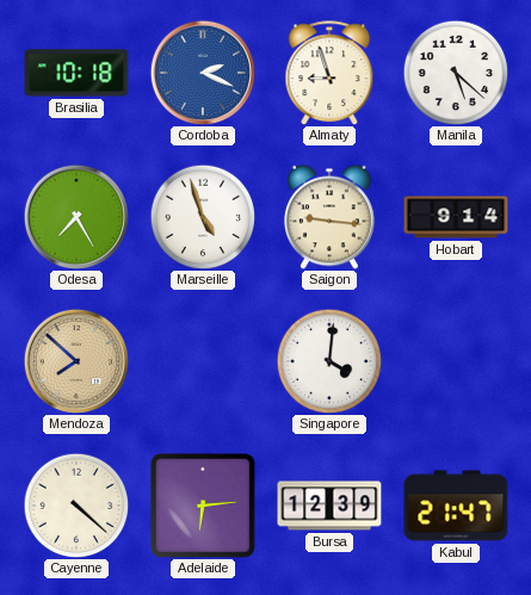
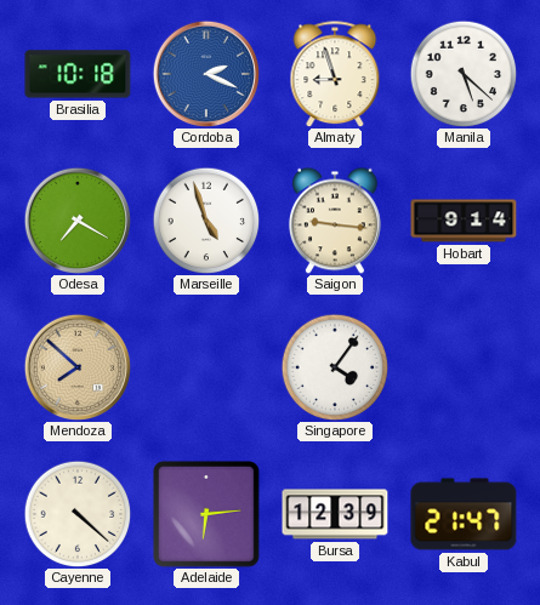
Odesa: 7:25 -> 7:20
Singapore: 4:01 -> 4:06
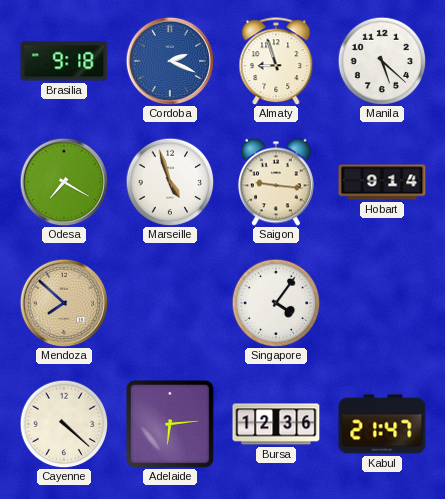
Brasilia: 10:18 -> 9:18
Bursa: 12:39 -> 12:36
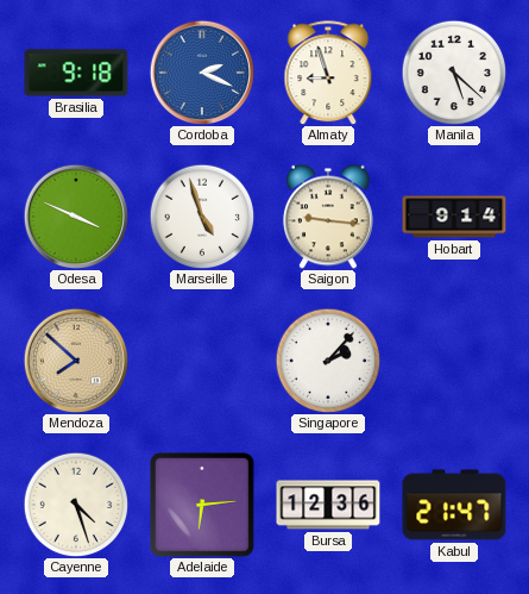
Odesa: 7:20 -> 3:49
Singapore: 4:06 -> 2:07
Cayenne: 4:22 -> 4:27
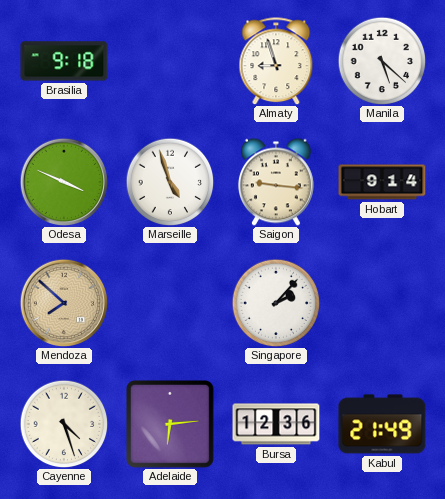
Cordoba: 2:19 -> none
Kabul: 21:47 -> 21:49
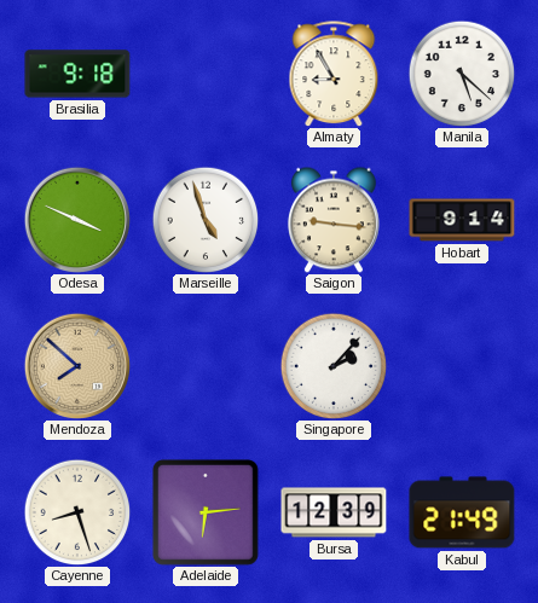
Almaty: 8:57 -> 8:55
Cayenne: 4:27 -> 8:27
Bursa: 12:36 -> 12:39
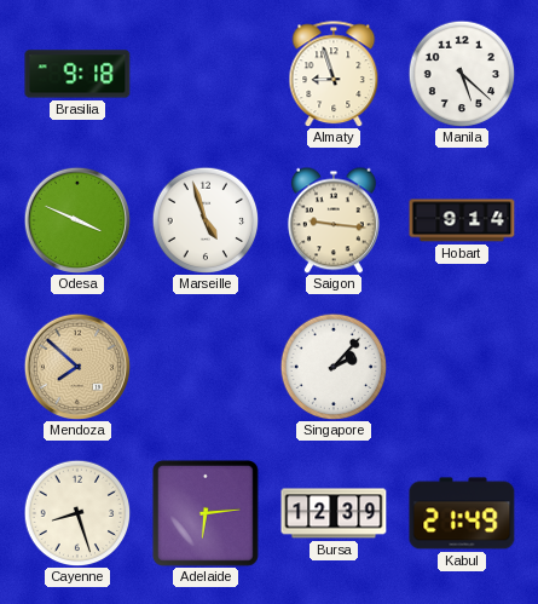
Almaty: 8:55 -> 8:57
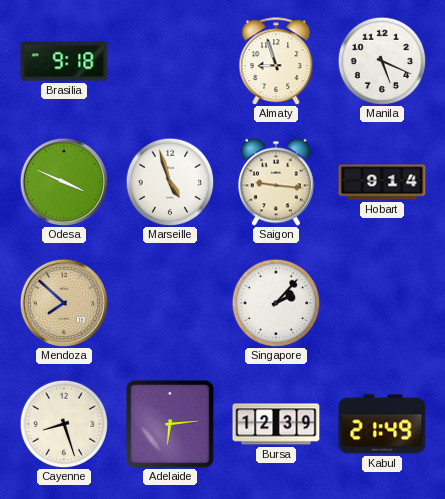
Manila: 5:22 -> 5:19
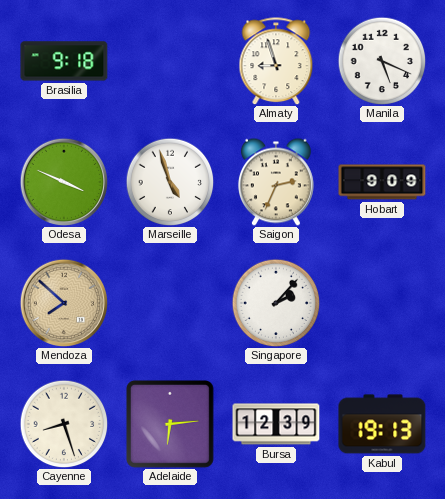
Saigon: 9:16 -> 2:34
Hobart: 9:14 -> 9:09
Kabul: 21:49 -> 19:13
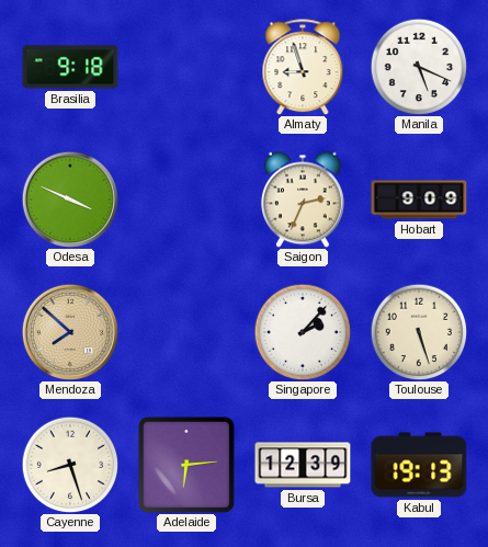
Marseille: 4:57 -> none
Toulouse: none -> 5:27
